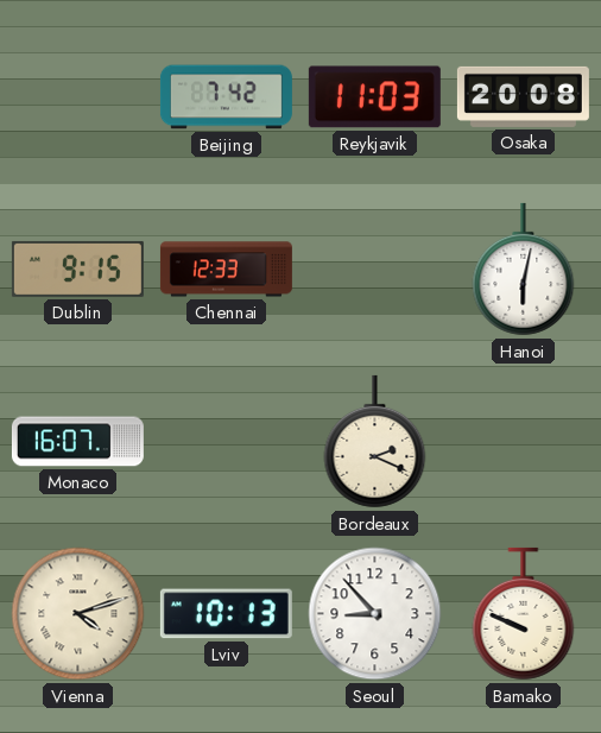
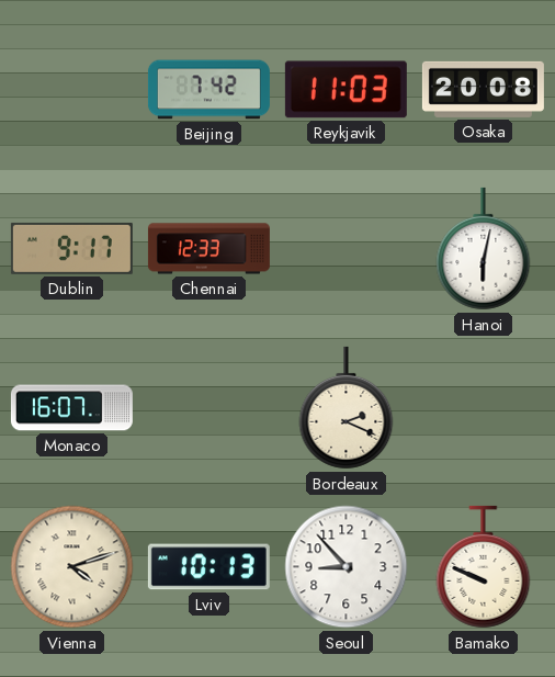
Dublin: 9:15 -> 9:17
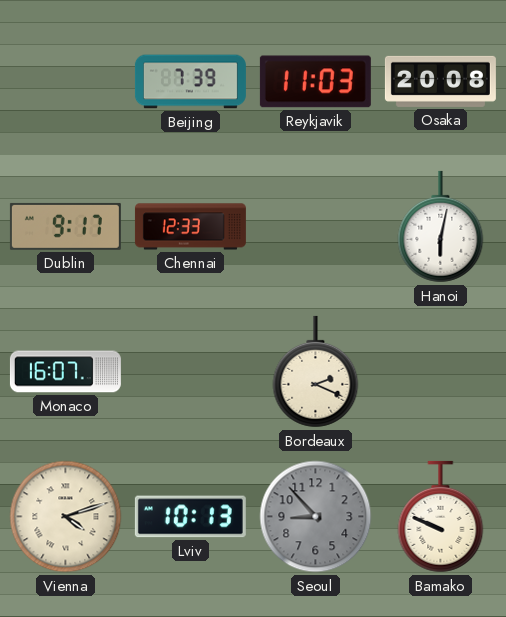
Beijing: 7:42 -> 7:39
Seoul dial: white -> grey
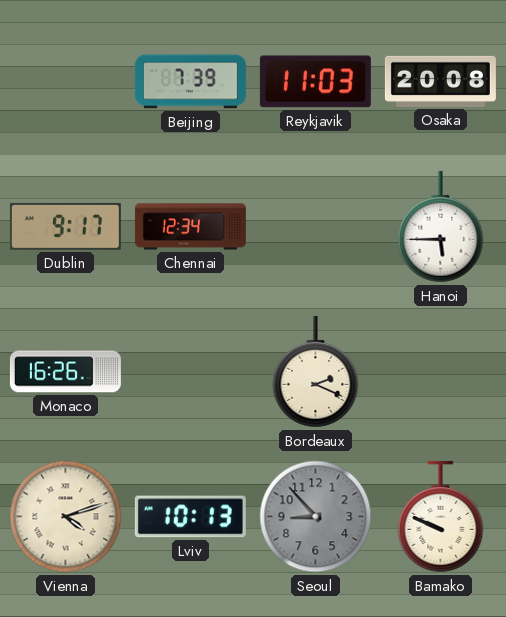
Chennai: 12:33 -> 12:34
Hanoi: 6:02 -> 5:45
Monaco: 16:07 -> 16:26
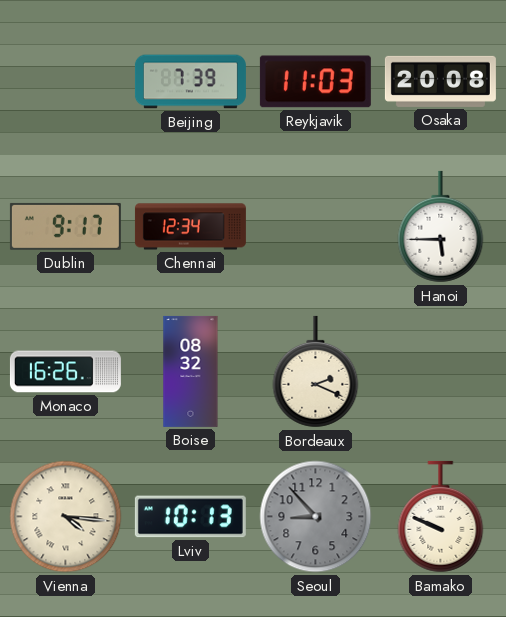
Boise: none -> 08:32
Vienna: 4:12 -> 4:16
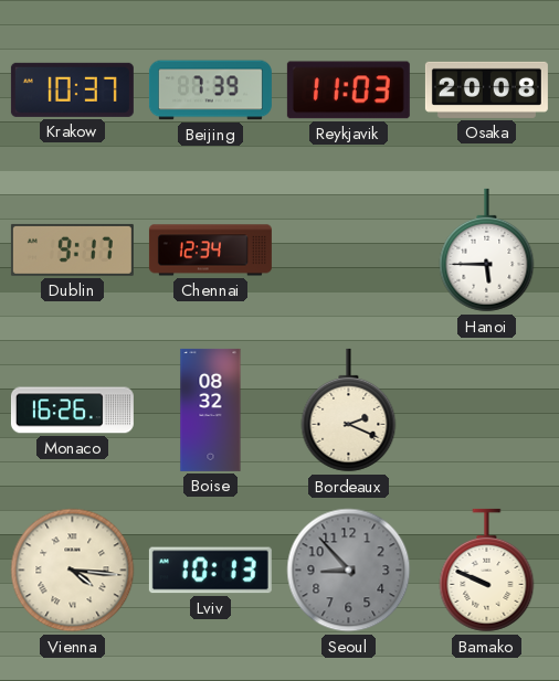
Krakow: none -> 10:37
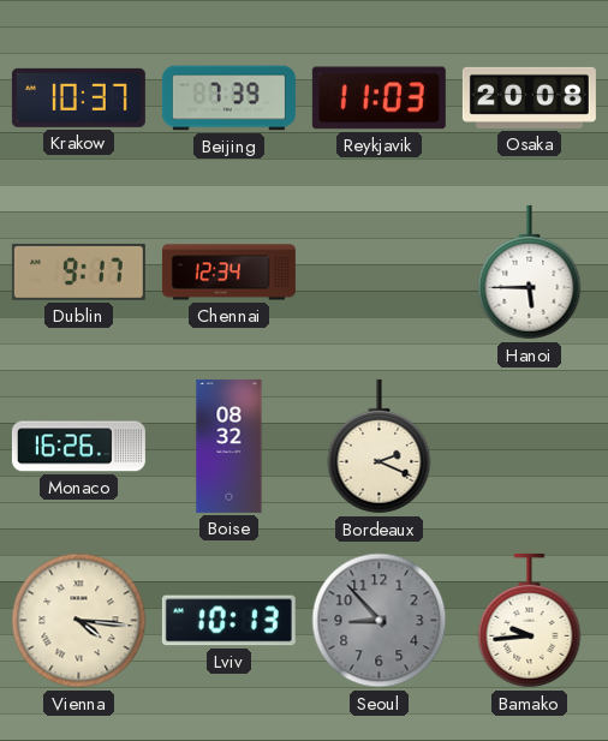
Bamako: 9:49 -> 9:44
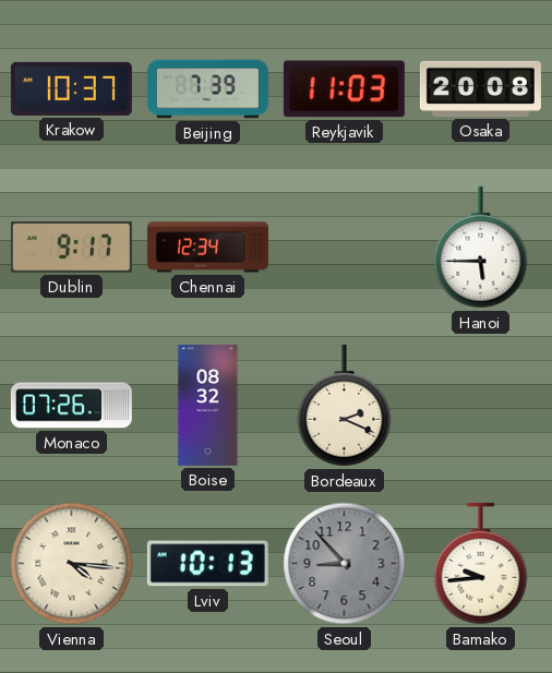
Monaco: 16:26 -> 07:26
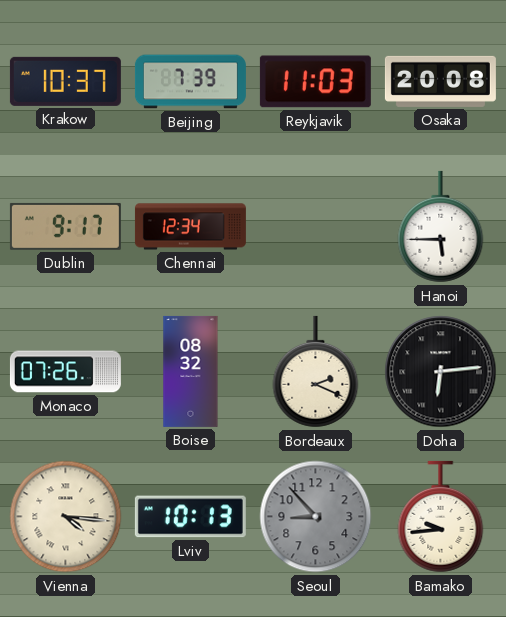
Doha: none -> 6:14
